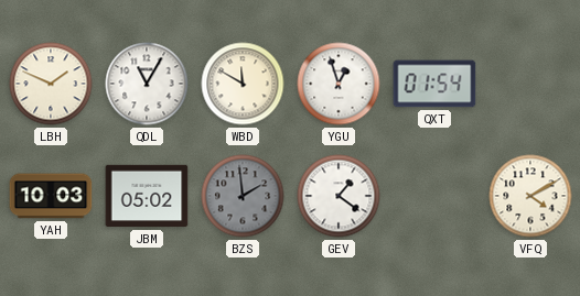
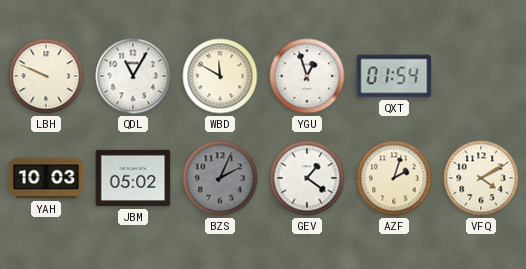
LBH: 1:49 -> 9:49
BZS: 1:59 -> 2:04
AZF: none -> 2:03
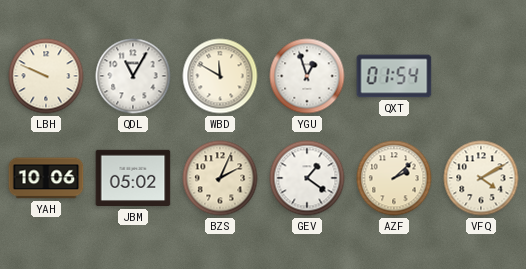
YAH: 10:03 -> 10:06
BZS dial: grey -> cream
AZF: 2:03 -> 2:08
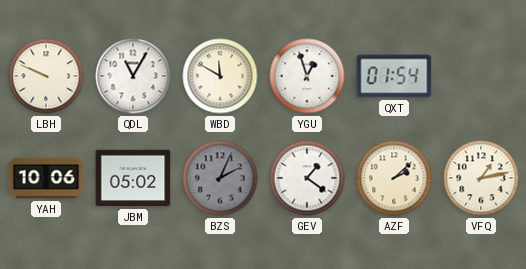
BZS dial: cream -> grey
VFQ: 4:10 -> 1:13
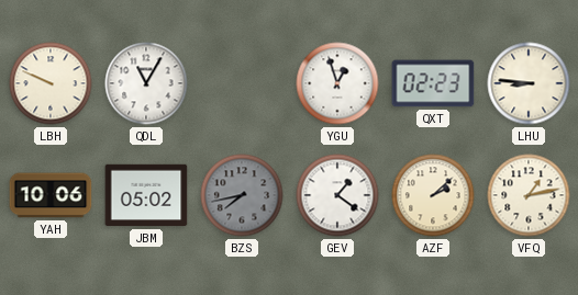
WBD: 11:50 -> none
QXT: 01:54 -> 02:23
LHU: none -> 8:46
BZS: 2:04 -> 7:43
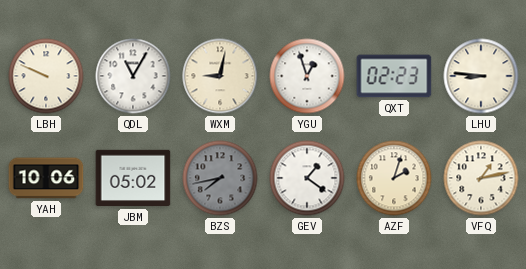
WXM: none -> 9:02
AZF: 2:08 -> 2:03
